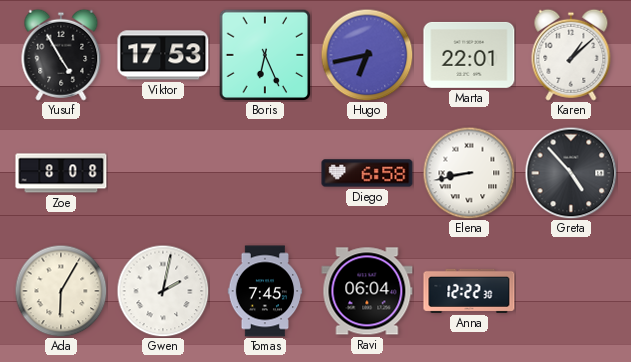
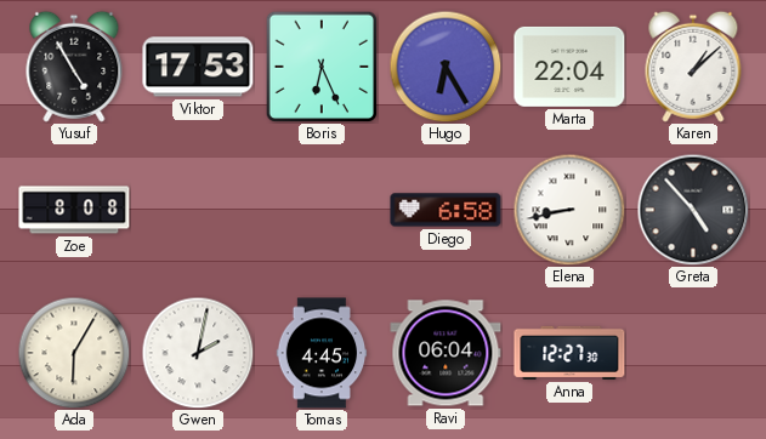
Hugo: 6:43 -> 6:25
Marta: 22:01 -> 22:04
Tomas: 7:45 -> 4:45
Anna: 12:22 -> 12:27
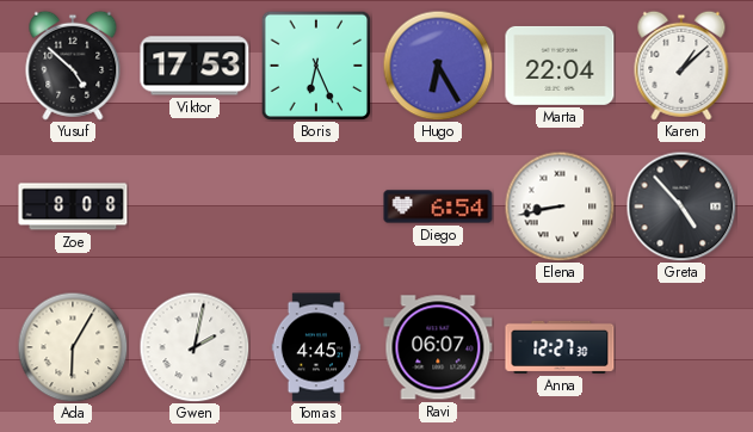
Yusuf: 4:55 -> 4:52
Diego: 6:58 -> 6:54
Ravi: 06:04 -> 06:07
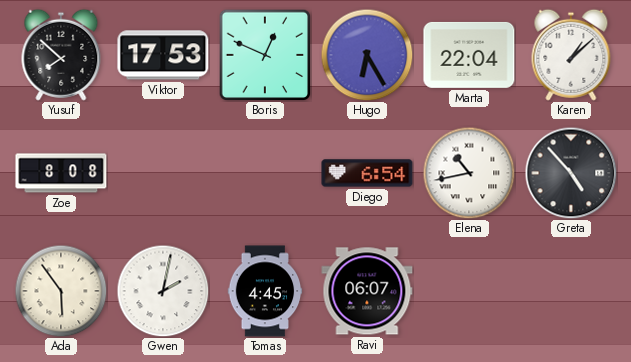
Yusuf: 4:52 -> 7:52
Boris: 6:26 -> 12:49
Elena: 8:43 -> 10:43
Ada: 6:05 -> 5:54
Anna: 12:27 -> none
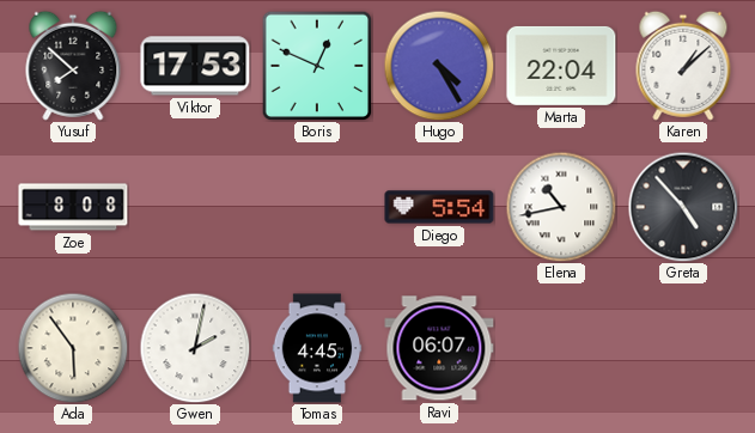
Hugo: 6:25 -> 4:25
Diego: 6:54 -> 5:54
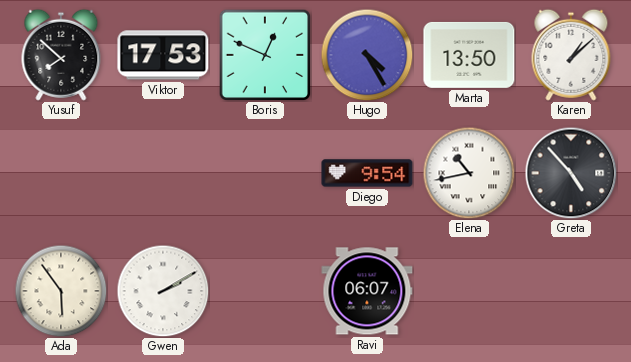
Marta: 22:04 -> 13:50
Zoe: 8:08 -> none
Diego: 5:54 -> 9:54
Gwen: 2:02 -> 2:10
Tomas: 4:45 -> none
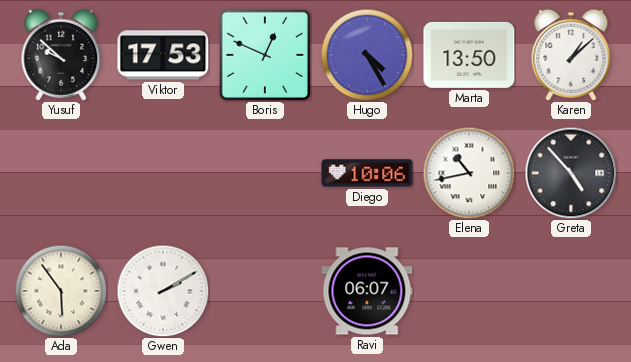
Yusuf: 7:52 -> 9:52
Diego: 9:54 -> 10:06
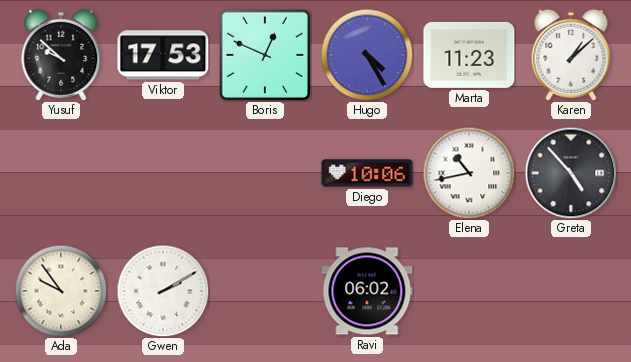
Marta: 13:50 -> 11:23
Ada: 5:54 -> 9:54
Ravi: 06:07 -> 06:02
